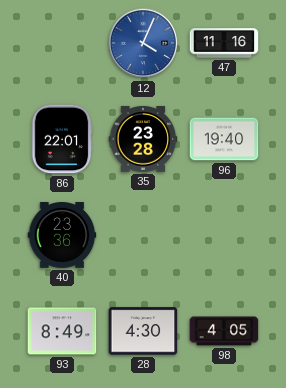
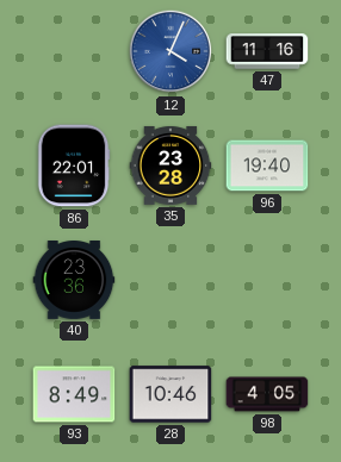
28: 4:30 -> 10:46
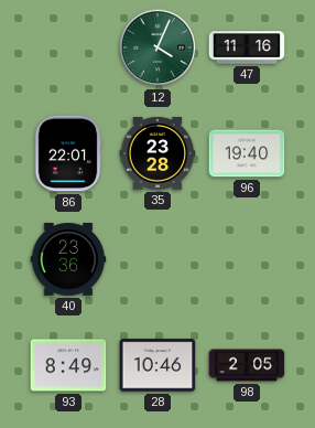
12 dial: blue -> green
98: 4:05 -> 2:05
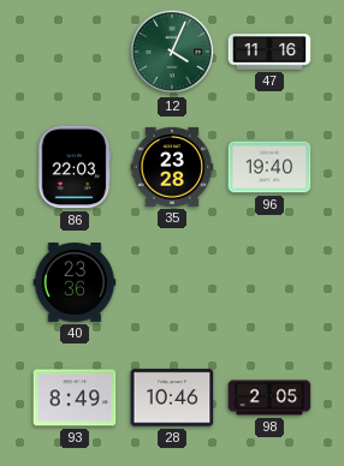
86: 22:01 -> 22:03
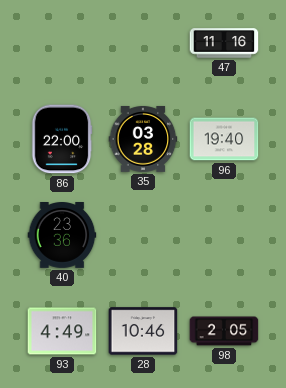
12: 4:04 -> none
86: 22:03 -> 22:00
35: 23:28 -> 03:28
93: 8:49 -> 4:49
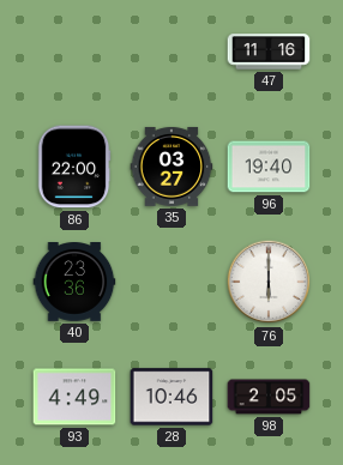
35: 03:28 -> 03:27
76: none -> 6:00
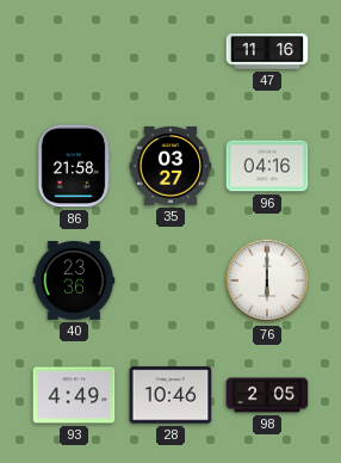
86: 22:00 -> 21:58
96: 19:40 -> 04:16
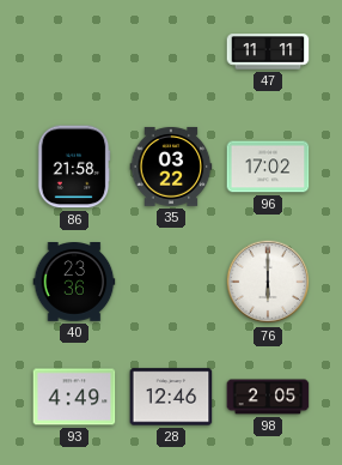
47: 11:16 -> 11:11
35: 03:27 -> 03:22
96: 04:16 -> 17:02
28: 10:46 -> 12:46
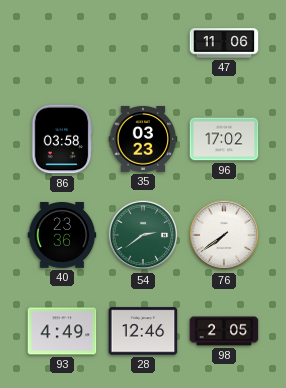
47: 11:11 -> 11:06
86: 21:58 -> 03:58
35: 03:22 -> 03:23
54: none -> 2:39
76: 6:00 -> 7:39
